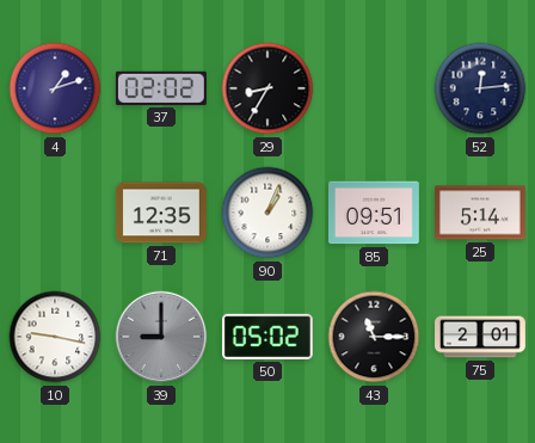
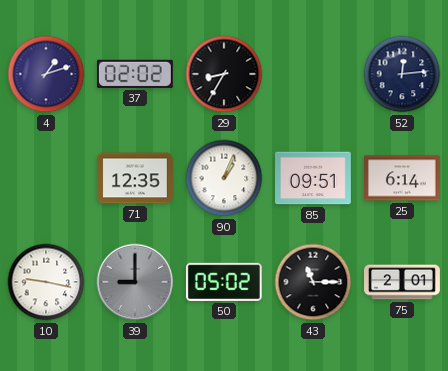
25: 5:14 -> 6:14
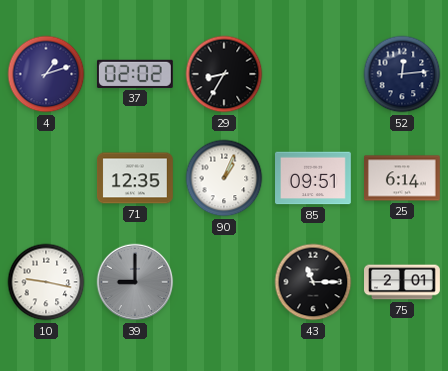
50: 05:02 -> none
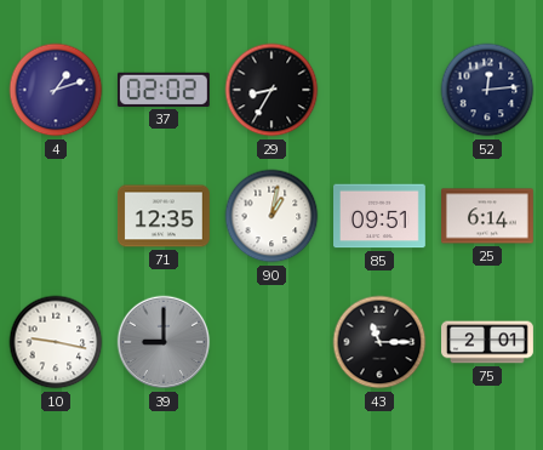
90: 1:04 -> 1:02
